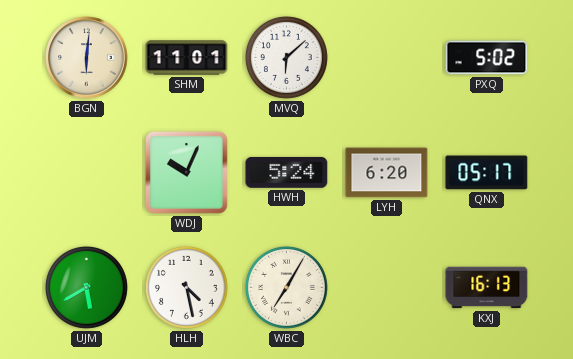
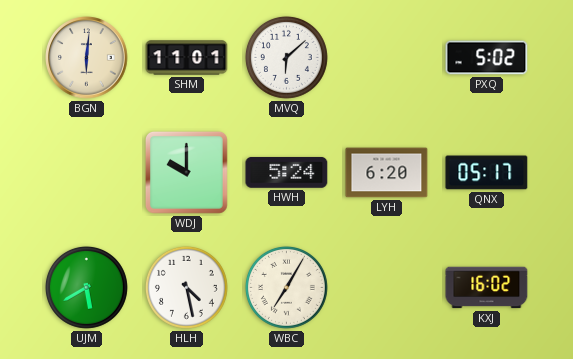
WDJ: 10:04 -> 10:00
KXJ: 16:13 -> 16:02
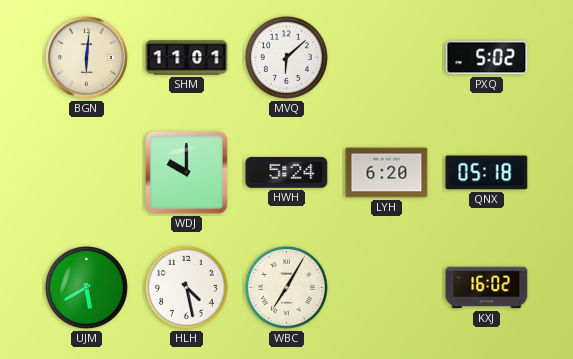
QNX: 05:17 -> 05:18
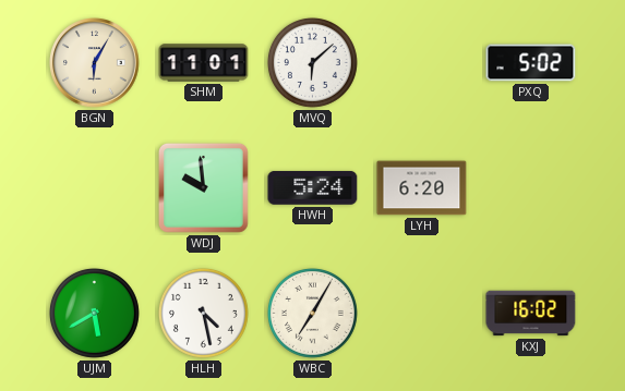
BGN: 6:01 -> 6:05
WDJ: 10:00 -> 9:59
QNX: 05:18 -> none
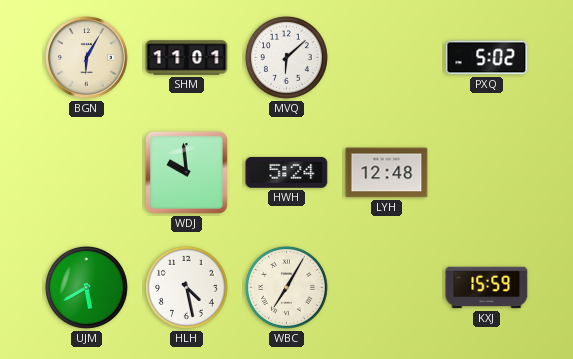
LYH: 6:20 -> 12:48
KXJ: 16:02 -> 15:59
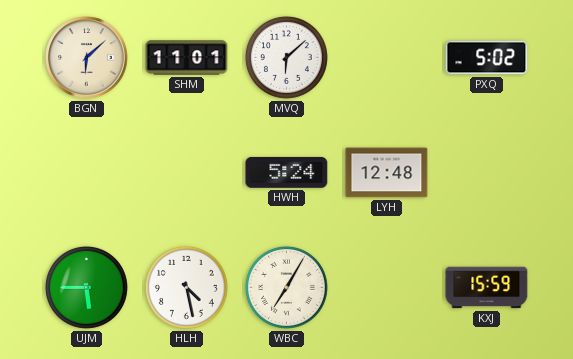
BGN: 6:05 -> 6:08
WDJ: 9:59 -> none
UJM: 5:40 -> 5:45
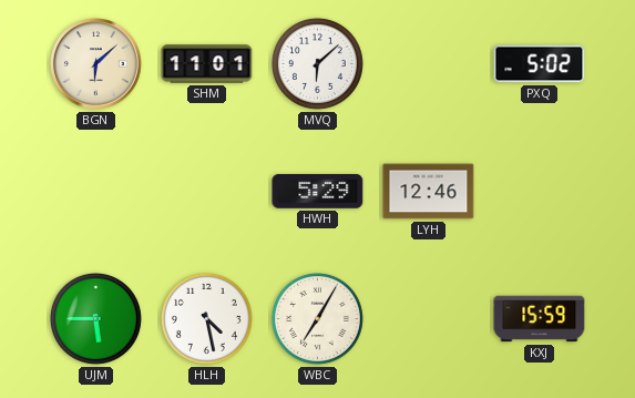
HWH: 5:24 -> 5:29
LYH: 12:48 -> 12:46
